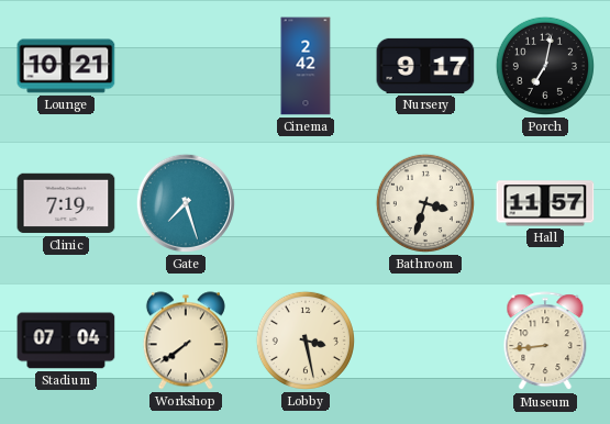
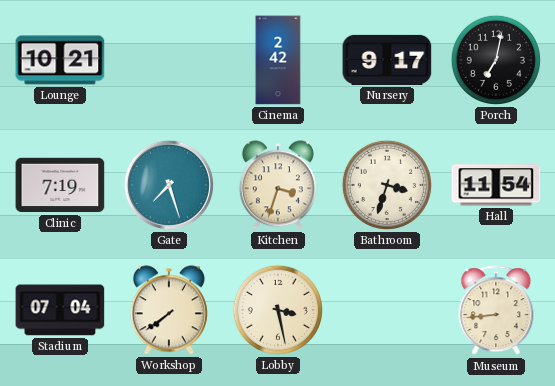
Kitchen: none -> 3:33
Hall: 11:57 -> 11:54
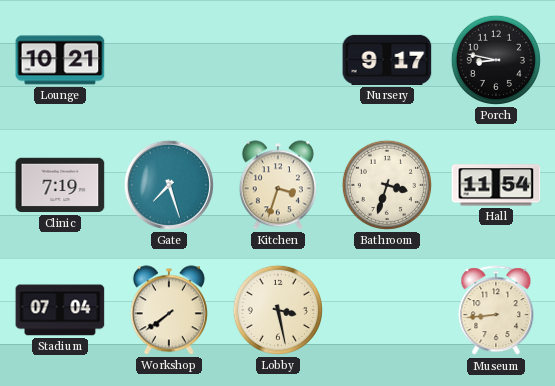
Cinema: 2:42 -> none
Porch: 7:02 -> 8:47
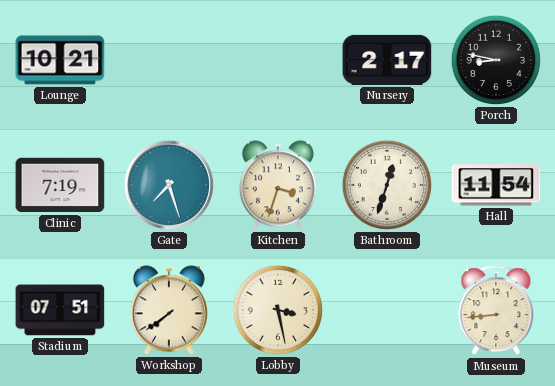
Nursery: 9:17 -> 2:17
Bathroom: 3:33 -> 12:33
Stadium: 07:04 -> 07:51
